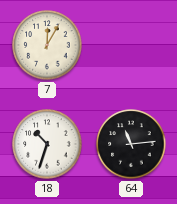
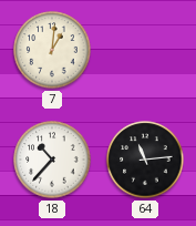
7: 12:05 -> 1:01
18: 10:33 -> 10:37
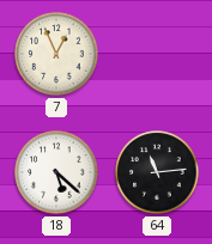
7: 1:01 -> 12:56
18: 10:37 -> 5:22
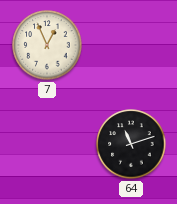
18: 5:22 -> none
64: 11:14 -> 11:12
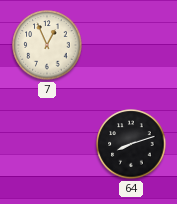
64: 11:12 -> 8:12
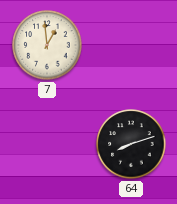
7: 12:56 -> 12:59
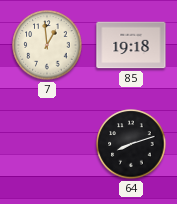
85: none -> 19:18
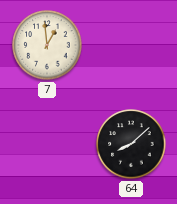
85: 19:18 -> none
64: 8:12 -> 8:08
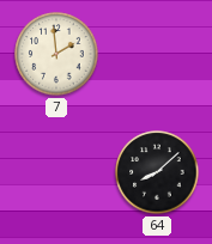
7: 12:59 -> 1:59
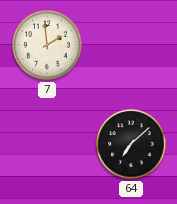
64: 8:08 -> 7:08
